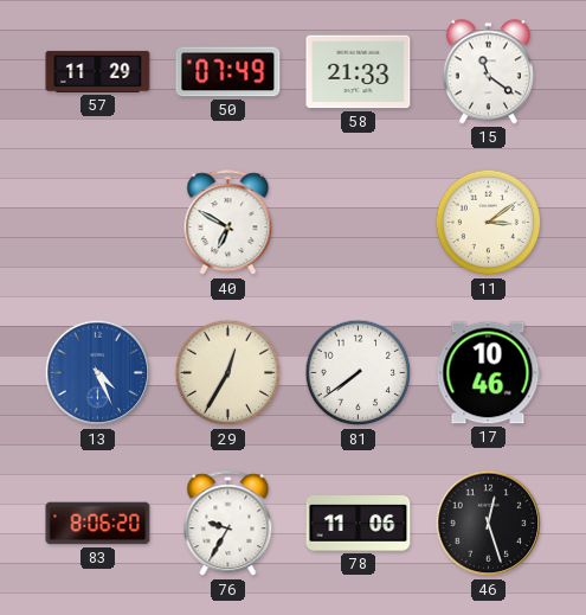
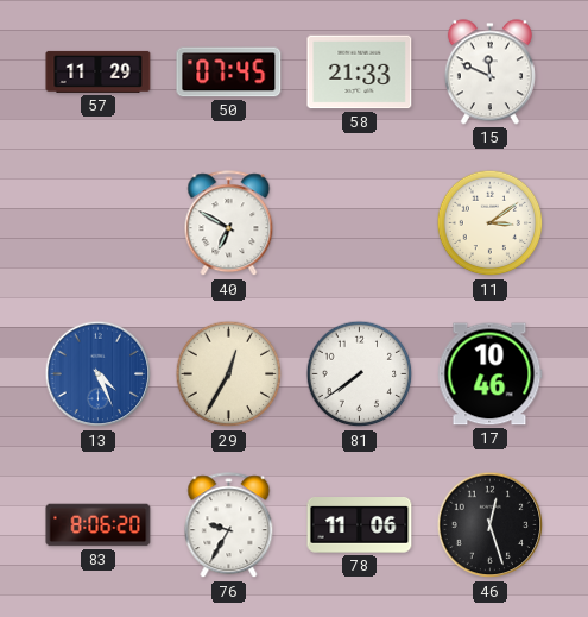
50: 07:49 -> 07:45
15: 11:21 -> 11:49
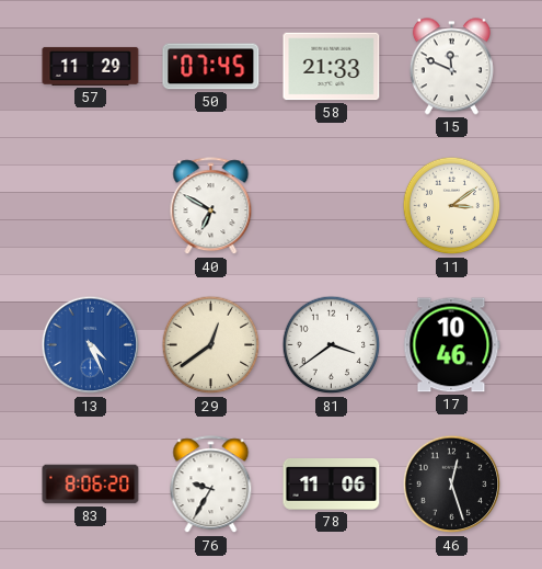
29: 12:35 -> 12:39
81: 7:39 -> 3:39
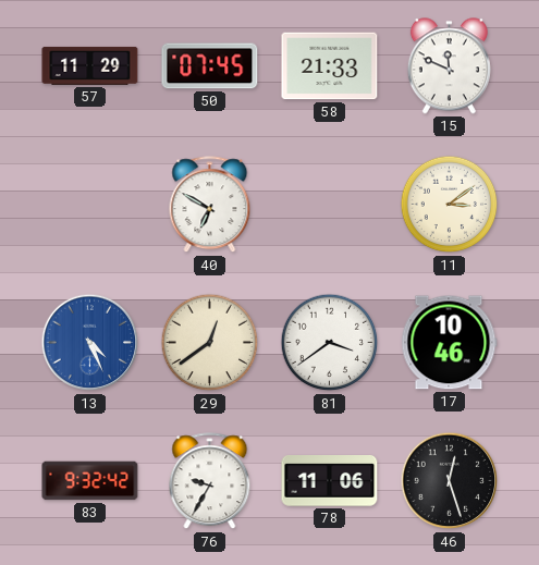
83: 8:06 -> 9:32
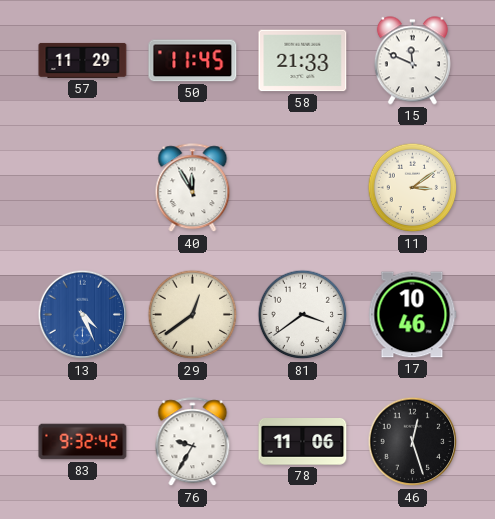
50: 07:45 -> 11:45
40: 6:50 -> 11:55
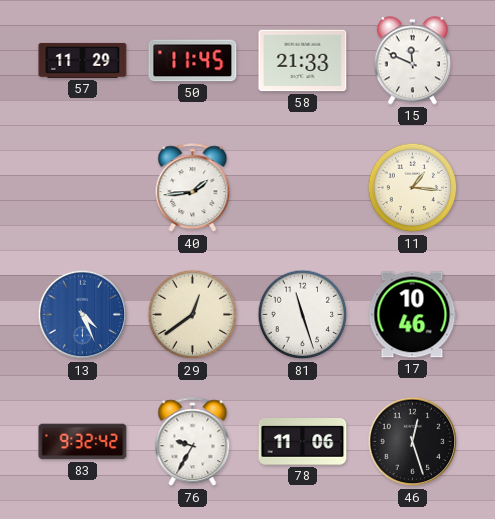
40: 11:55 -> 1:44
11: 3:09 -> 1:16
81: 3:39 -> 11:27
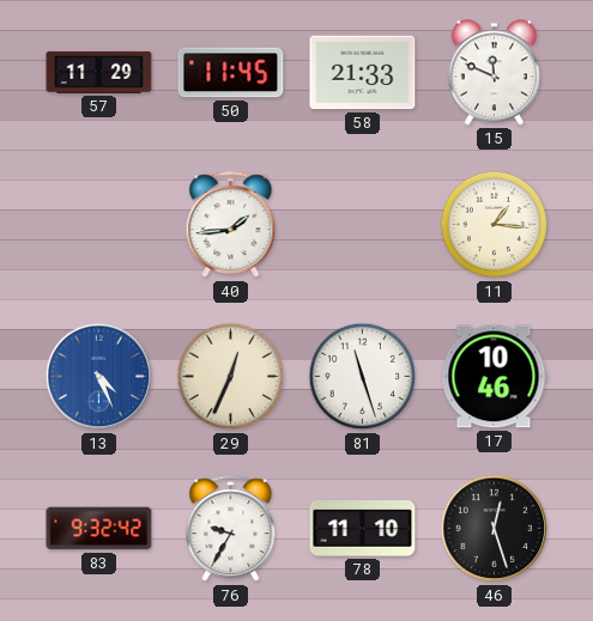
29: 12:39 -> 12:34
78: 11:06 -> 11:10
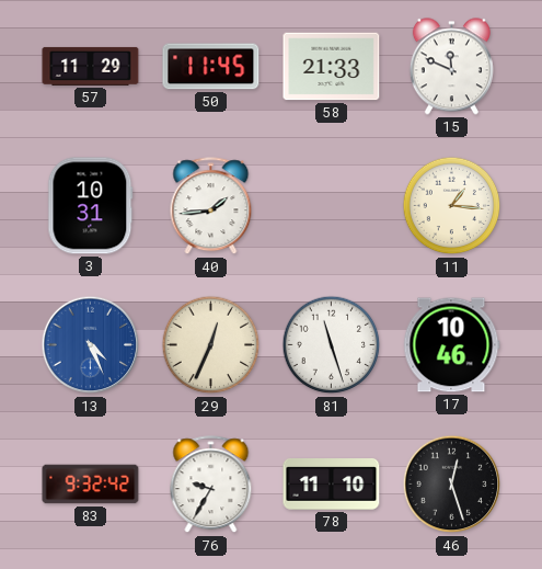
3: none -> 10:31
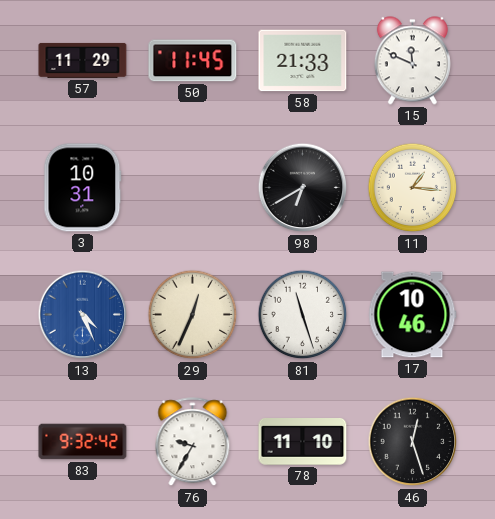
40: 1:44 -> none
98: none -> 6:40
